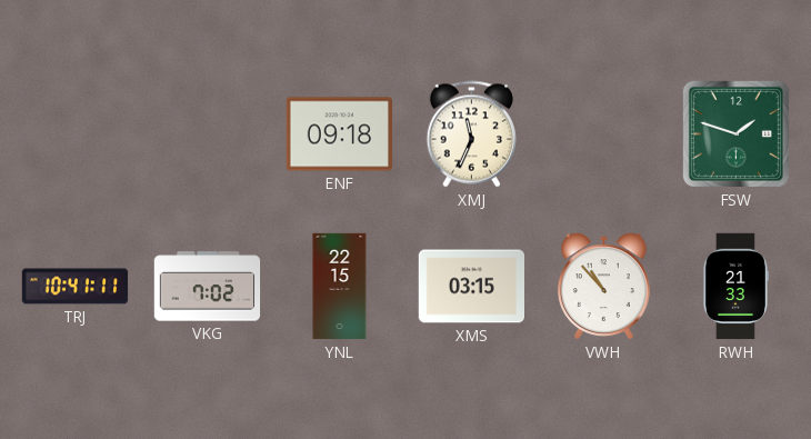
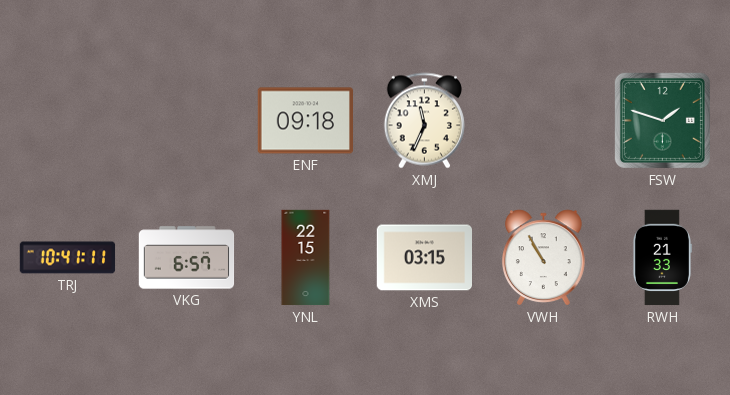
VKG: 7:02 -> 6:57
VWH: 10:53 -> 10:55
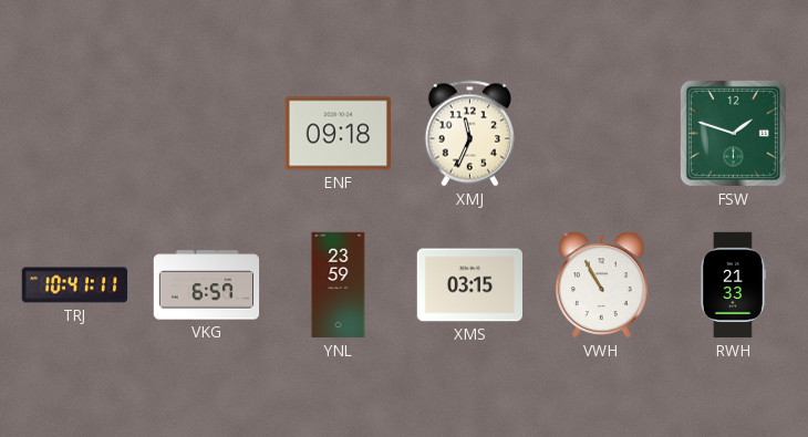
YNL: 22:15 -> 23:59
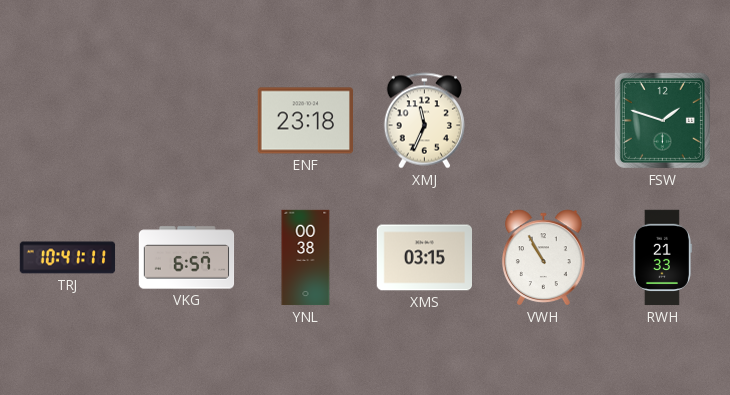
ENF: 09:18 -> 23:18
YNL: 23:59 -> 00:38
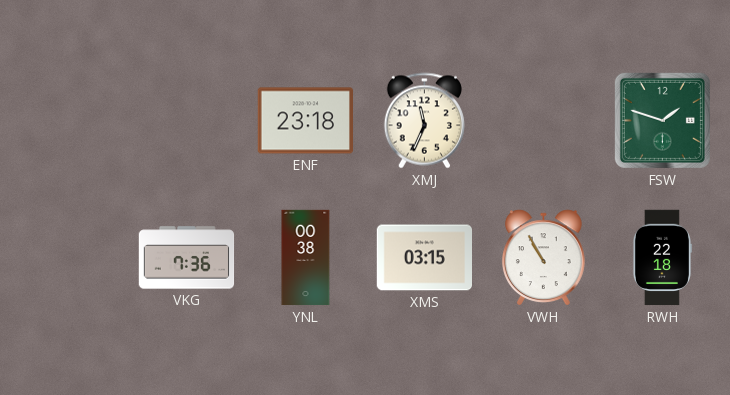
TRJ: 10:41 -> none
VKG: 6:57 -> 7:36
RWH: 21:33 -> 22:18
